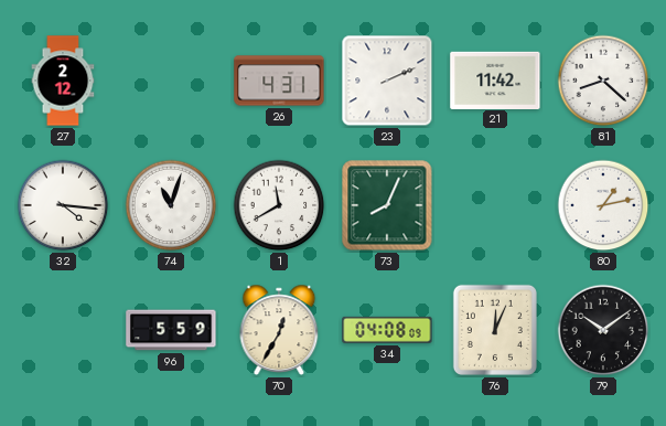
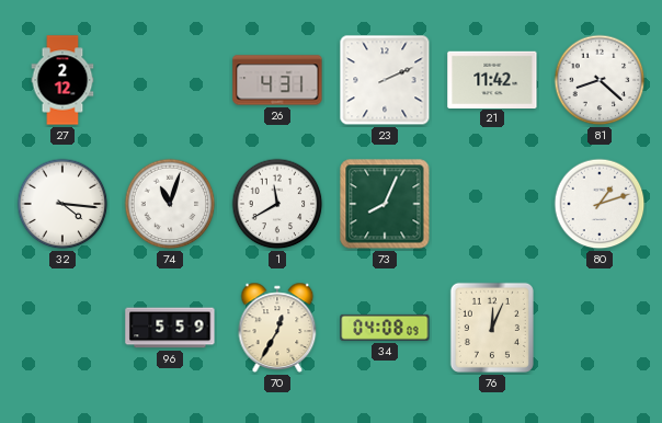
80: 1:13 -> 1:12
79: 10:09 -> none
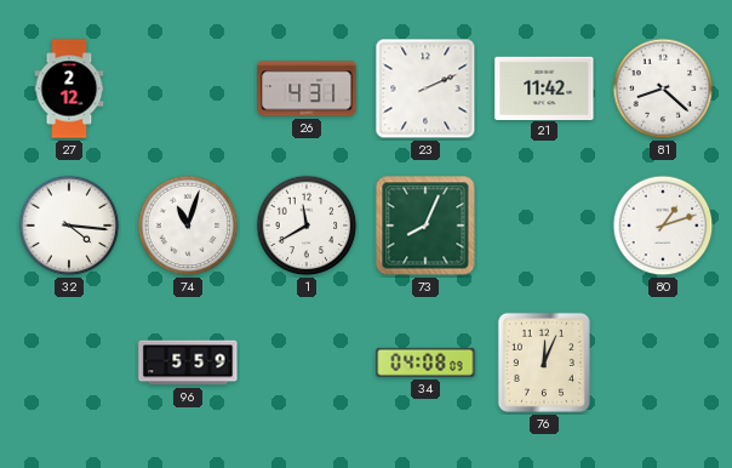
70: 12:35 -> none
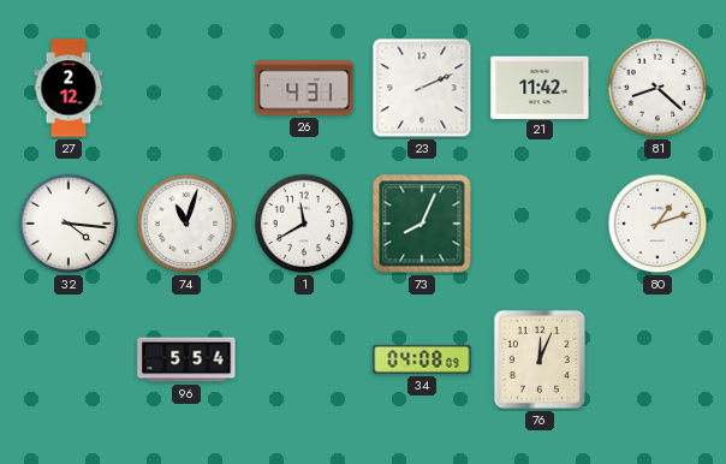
96: 5:59 -> 5:54
